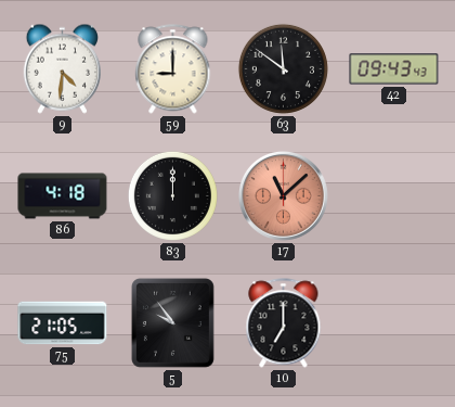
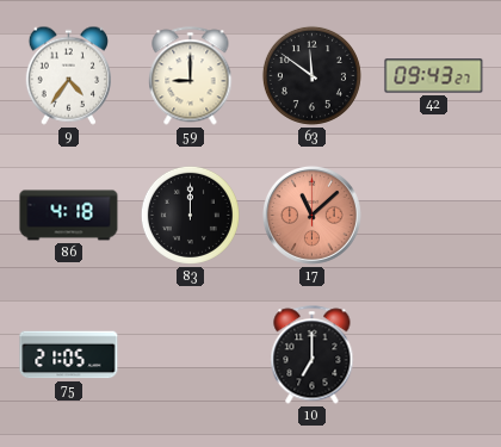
9: 4:31 -> 4:36
42: 09:43:43 -> 09:43:27
5: 9:54 -> none
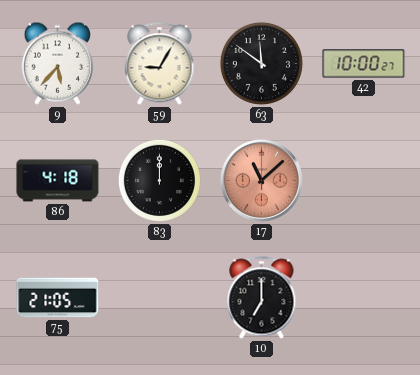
9: 4:36 -> 5:37
59: 9:00 -> 9:05
42: 09:43 -> 10:00
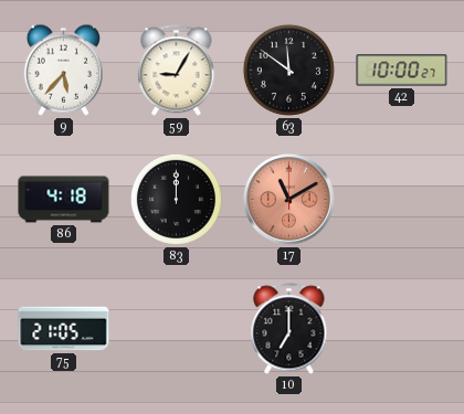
17: 11:08 -> 11:10
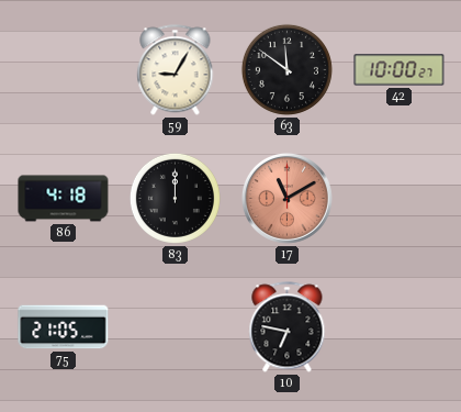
9: 5:37 -> none
10: 7:00 -> 6:47
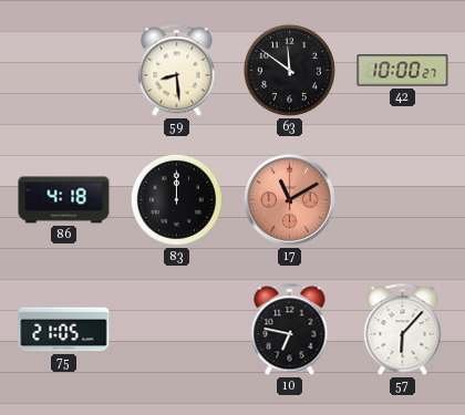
59: 9:05 -> 8:29
57: none -> 6:07
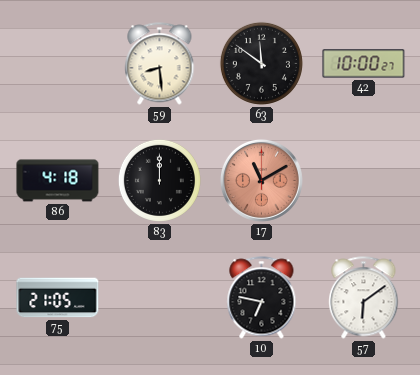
57: 6:07 -> 6:09
